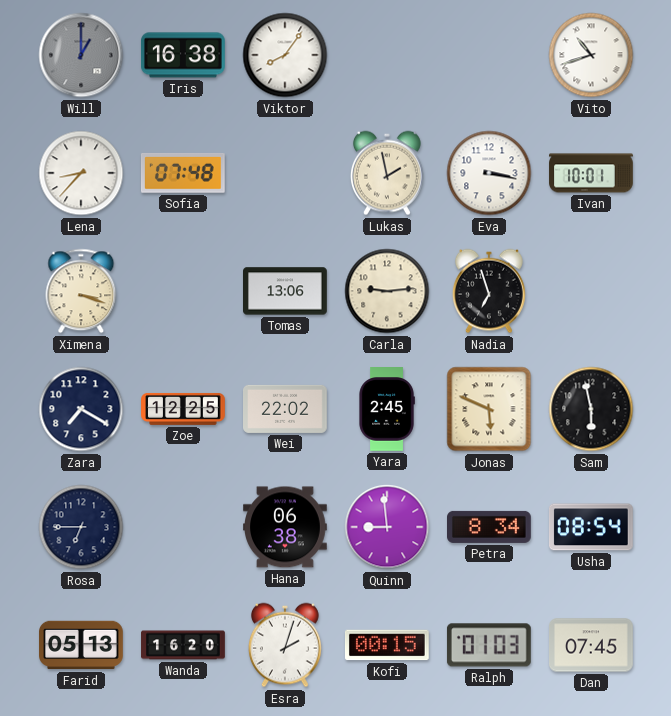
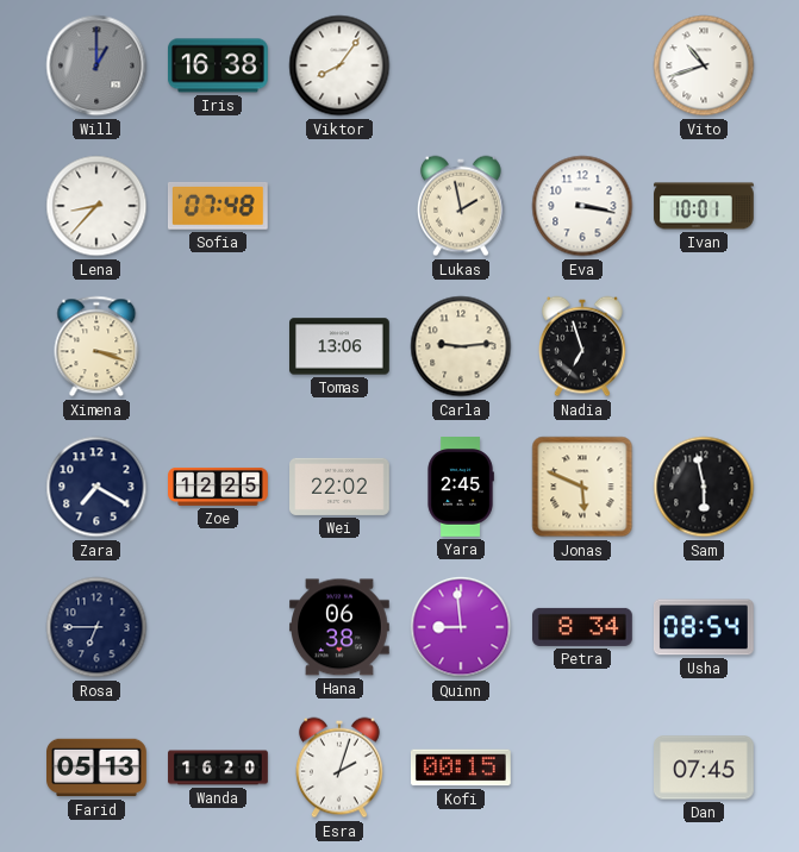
Ralph: 01:03 -> none
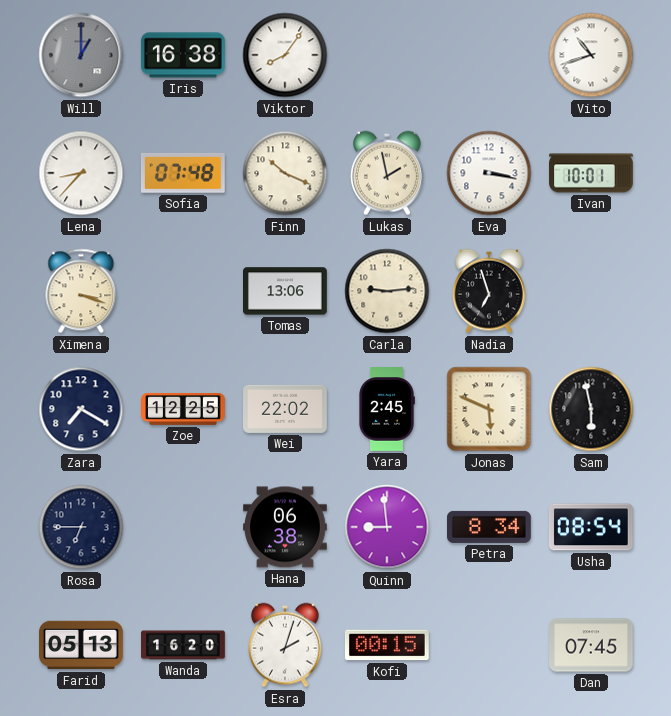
Finn: none -> 10:19
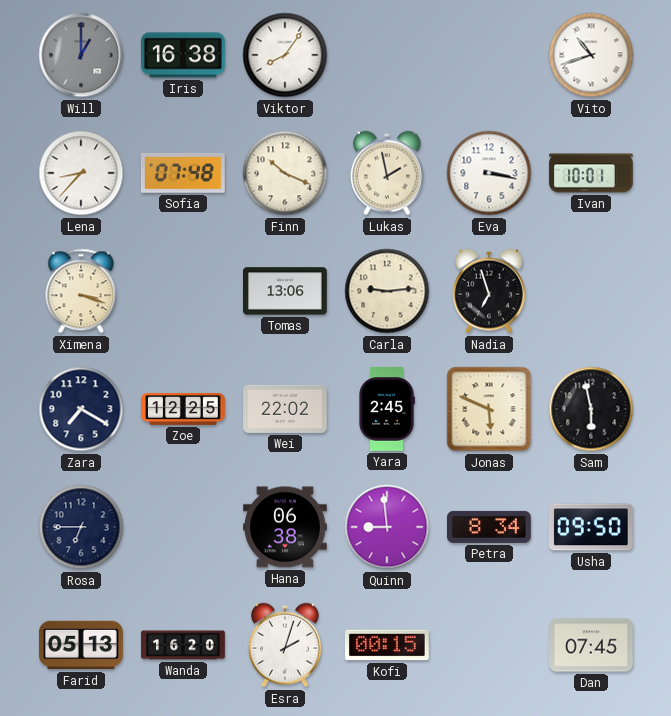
Usha: 08:54 -> 09:50
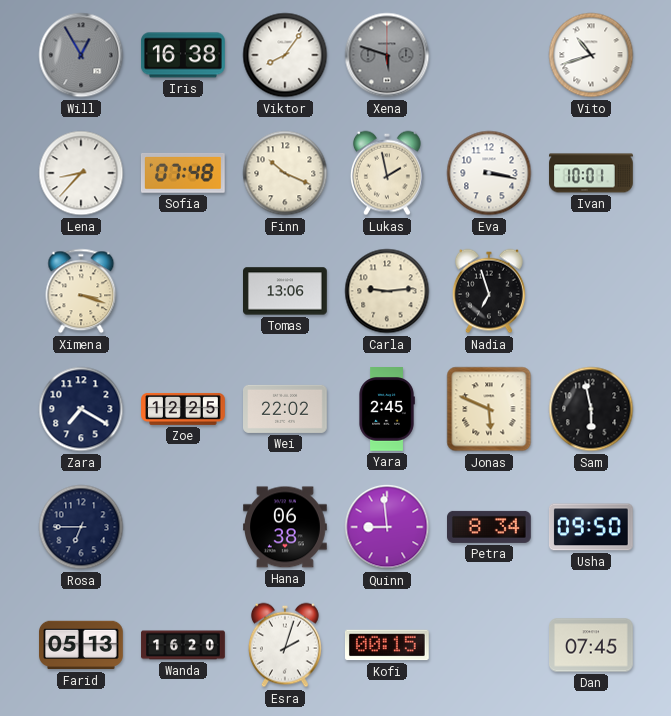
Will: 1:00 -> 12:55
Xena: none -> 5:48
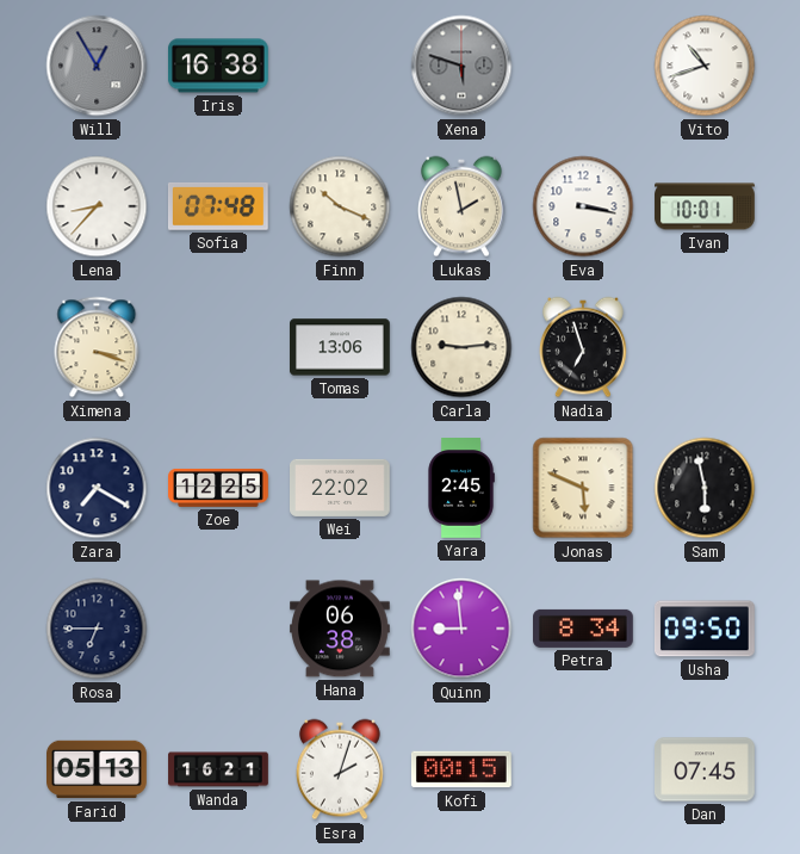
Viktor: 8:06 -> none
Wanda: 16:20 -> 16:21
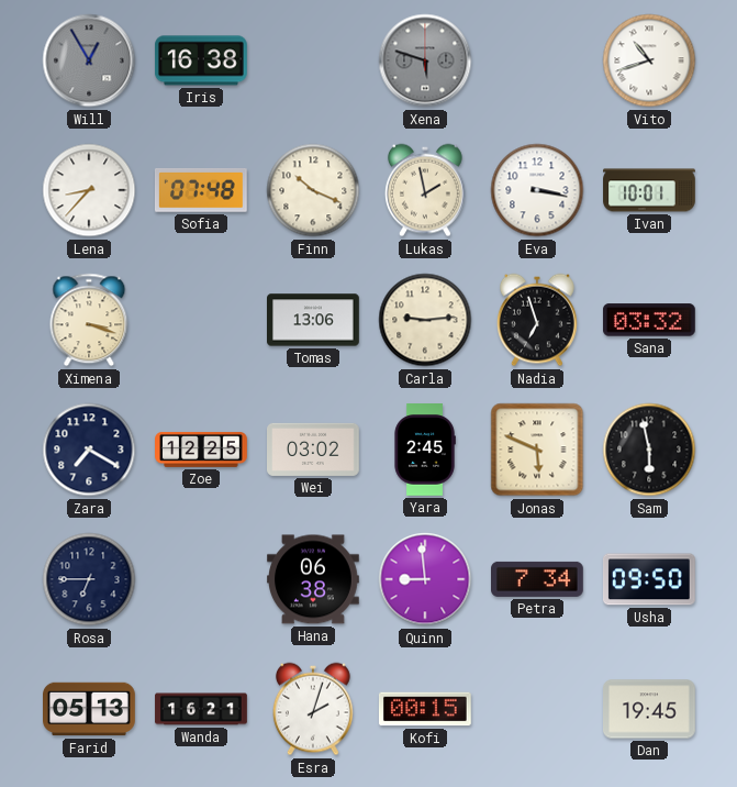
Sana: none -> 03:32
Wei: 22:02 -> 03:02
Petra: 8:34 -> 7:34
Dan: 07:45 -> 19:45
